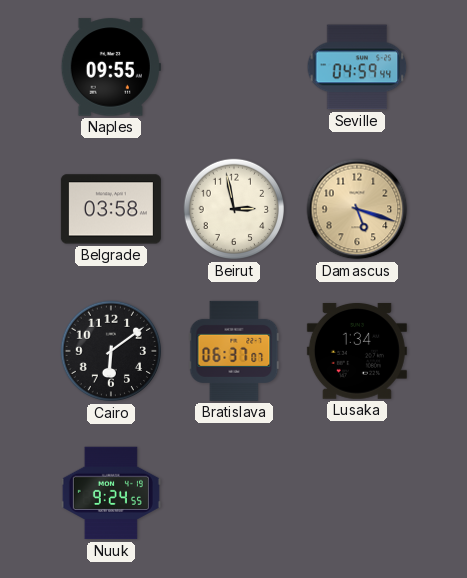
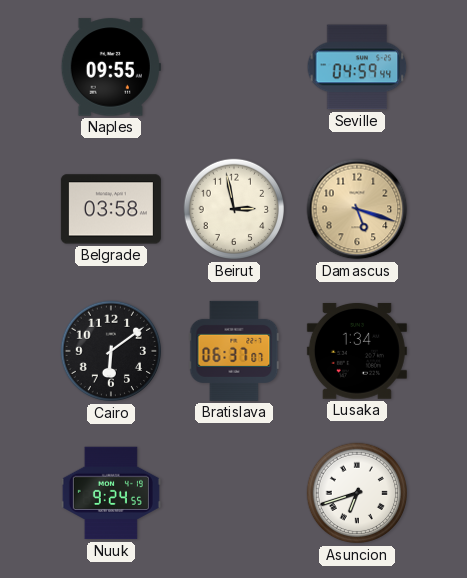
Asuncion: none -> 6:42
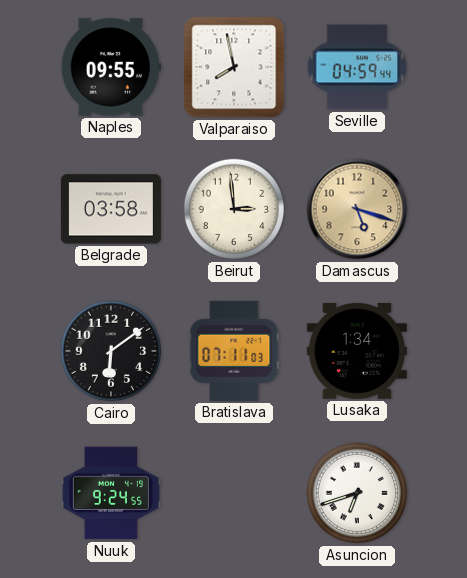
Valparaiso: none -> 7:58
Beirut: 2:58 -> 2:59
Bratislava: 06:37 -> 07:11
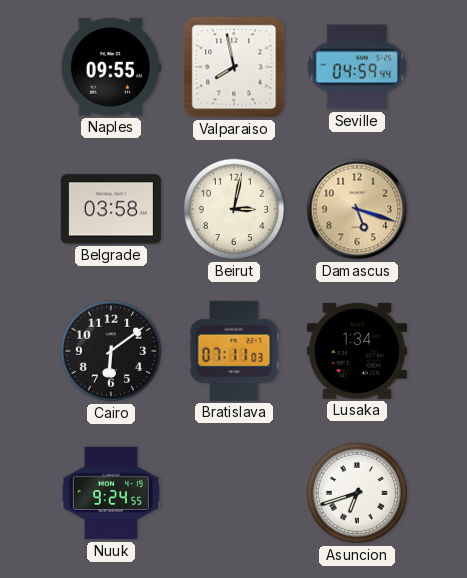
Beirut: 2:59 -> 3:02
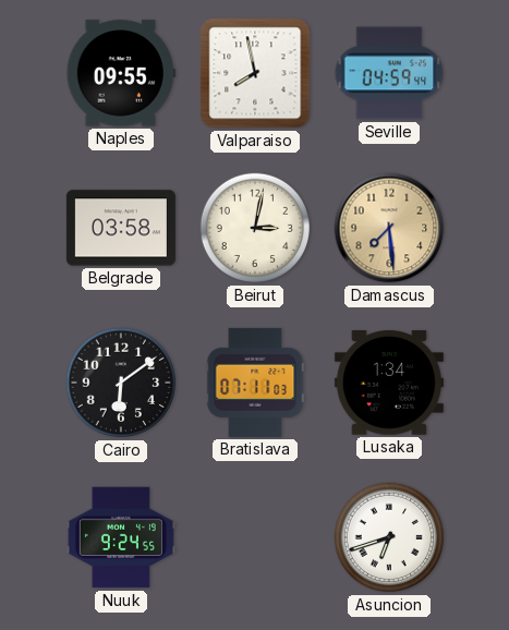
Damascus: 5:18 -> 7:29
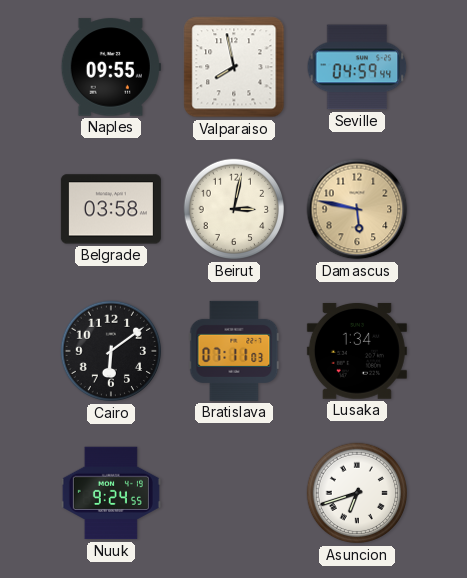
Damascus: 7:29 -> 5:47
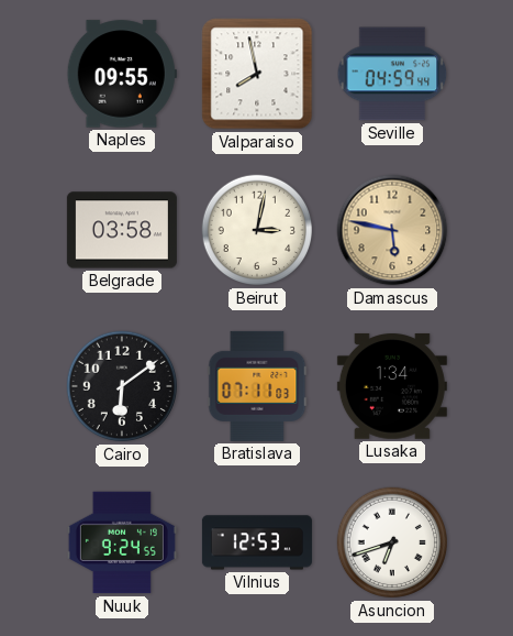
Vilnius: none -> 12:53
